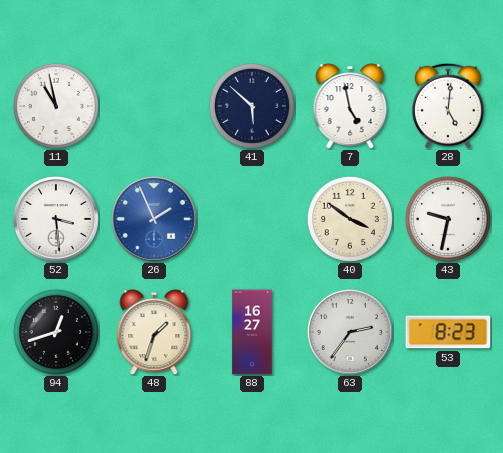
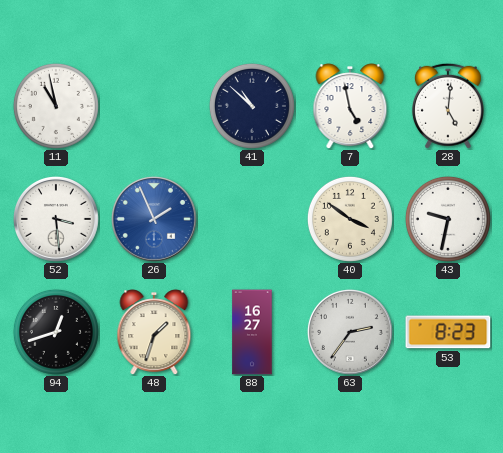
41: 5:52 -> 10:52
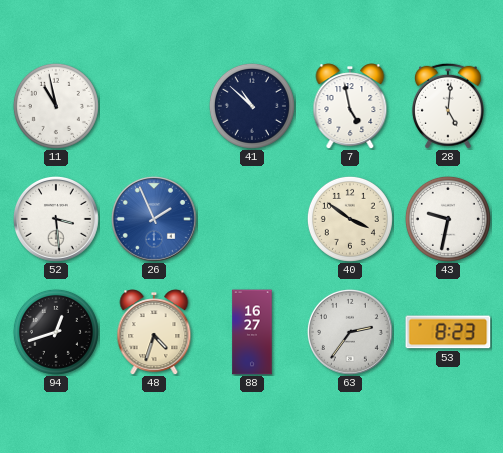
48: 1:33 -> 4:33
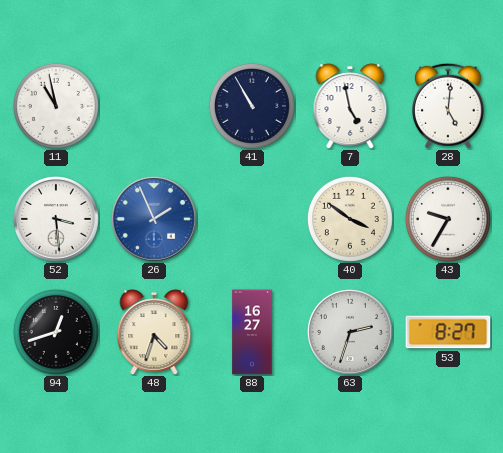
41: 10:52 -> 10:55
43: 9:32 -> 9:35
63: 2:36 -> 2:33
53: 8:23 -> 8:27
